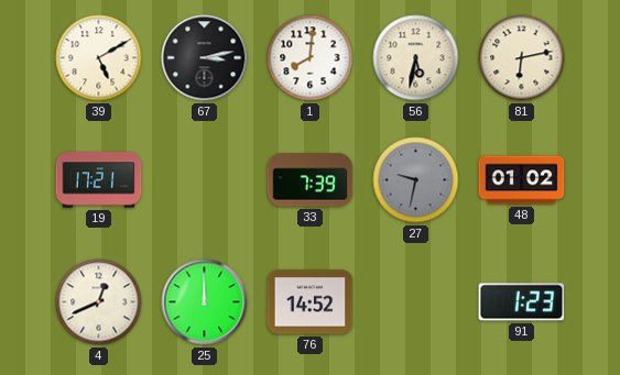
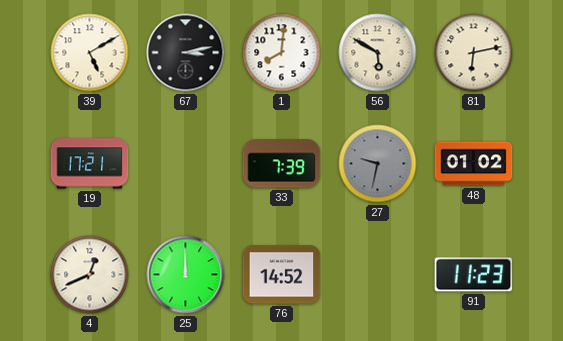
56: 5:32 -> 5:50
91: 1:23 -> 11:23
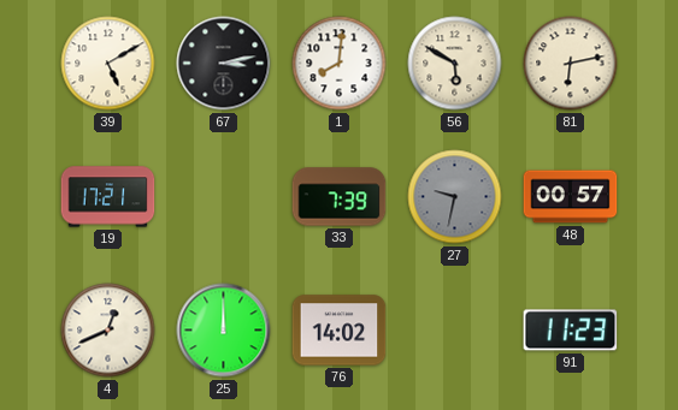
48: 01:02 -> 00:57
76: 14:52 -> 14:02
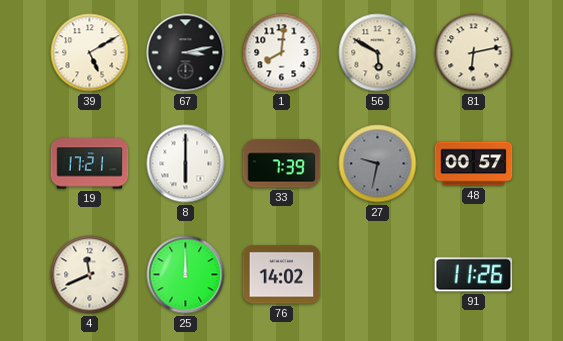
8: none -> 6:00
4: 12:41 -> 11:41
91: 11:23 -> 11:26
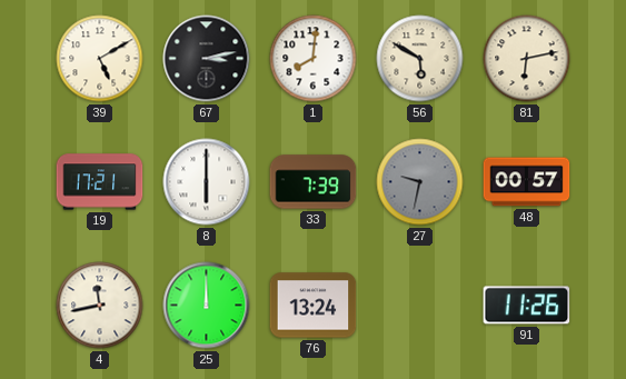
4: 11:41 -> 11:43
76: 14:02 -> 13:24
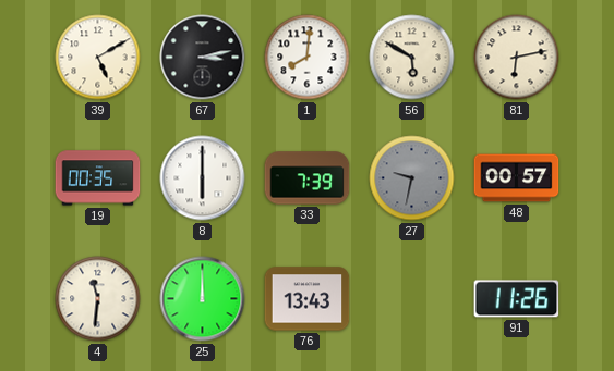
19: 17:21 -> 00:35
4: 11:43 -> 11:31
76: 13:24 -> 13:43
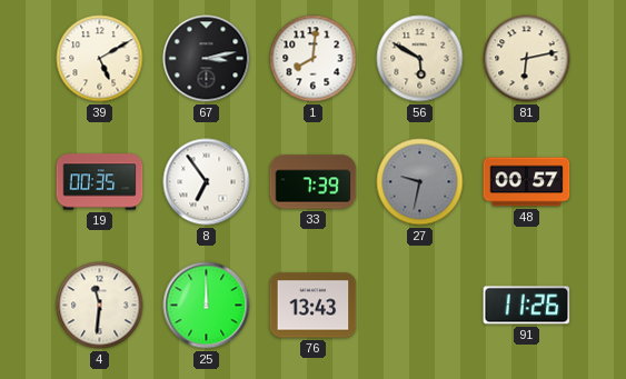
8: 6:00 -> 6:54
